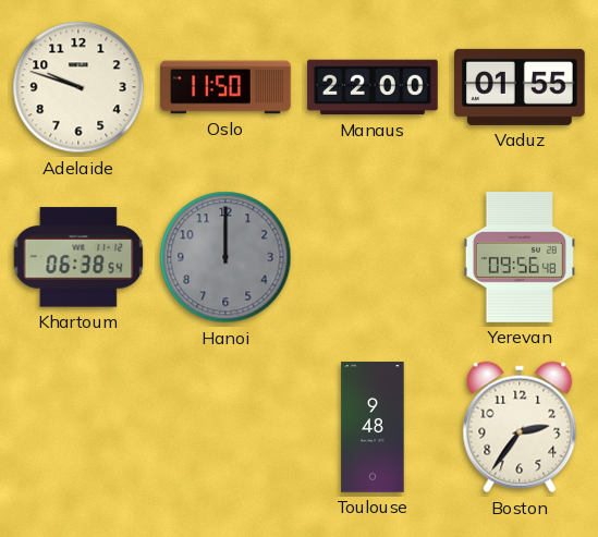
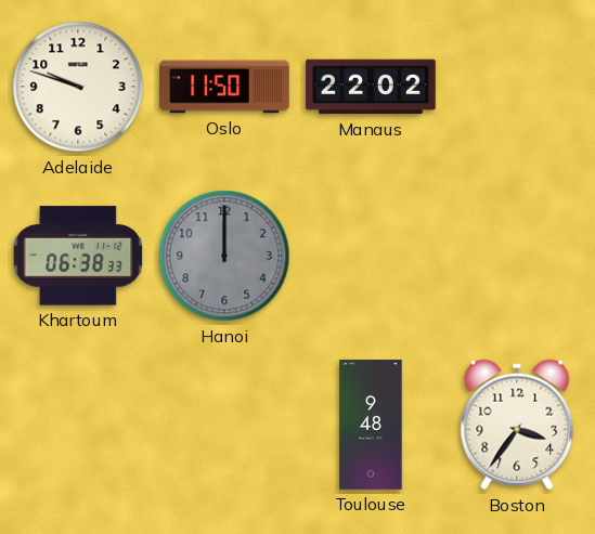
Manaus: 22:00 -> 22:02
Vaduz: 01:55 -> none
Khartoum: 06:38:54 -> 06:38:33
Yerevan: 09:56 -> none
Boston: 2:36 -> 3:36
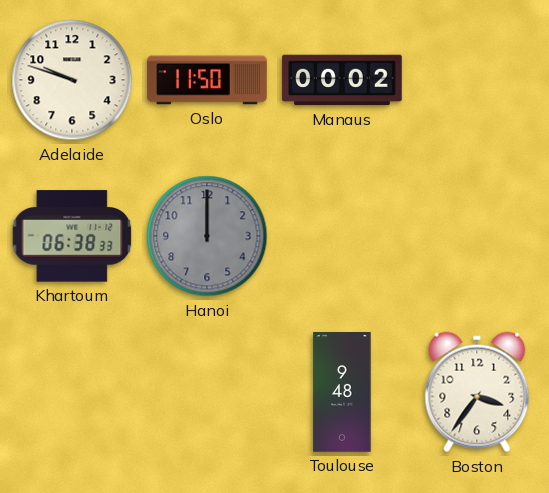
Manaus: 22:02 -> 00:02
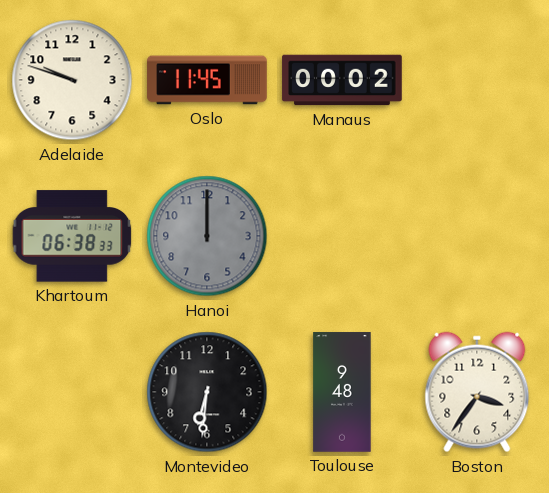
Oslo: 11:50 -> 11:45
Montevideo: none -> 6:31
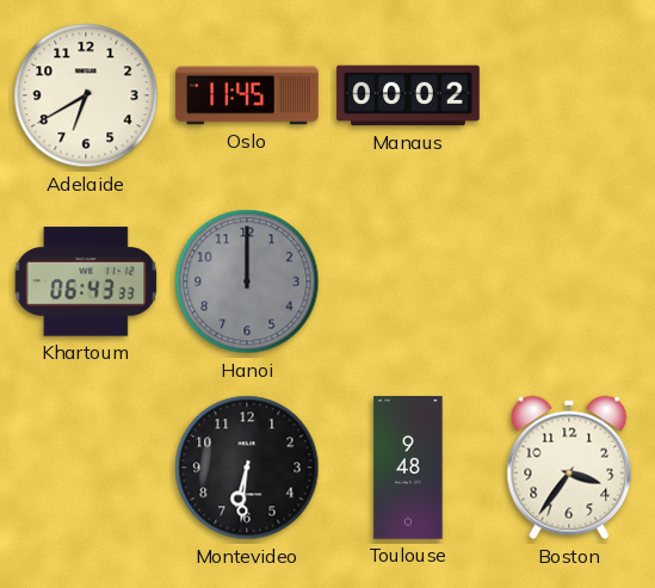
Adelaide: 9:48 -> 6:40
Khartoum: 06:38 -> 06:43
